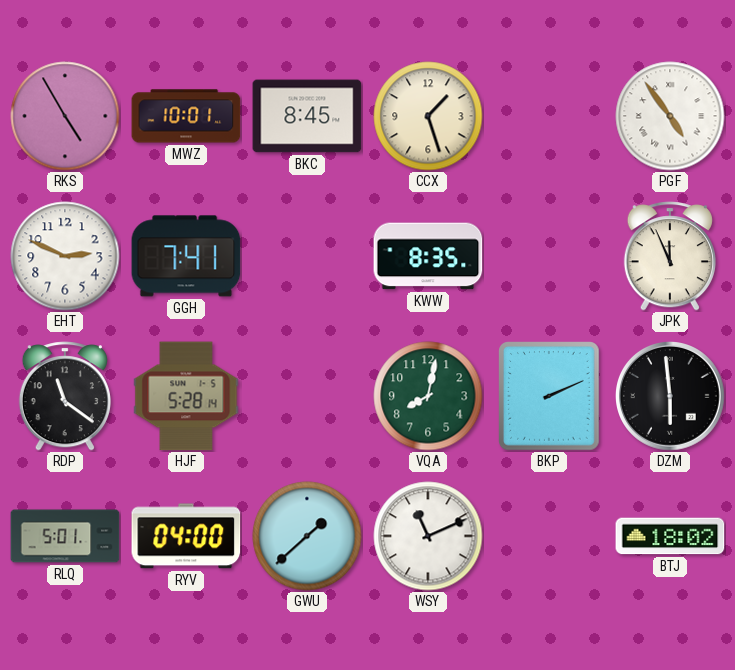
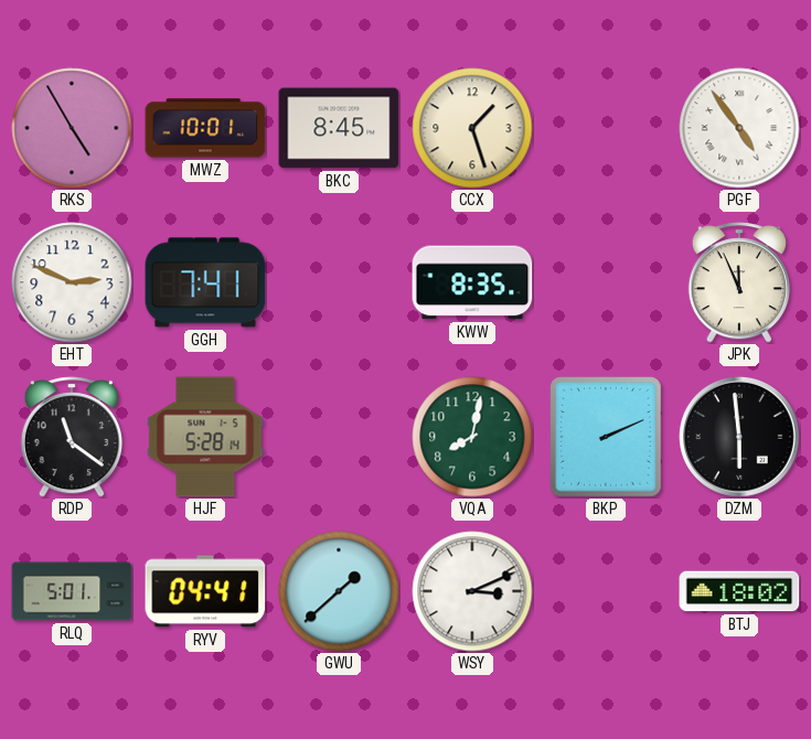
RYV: 04:00 -> 04:41
WSY: 11:11 -> 3:11
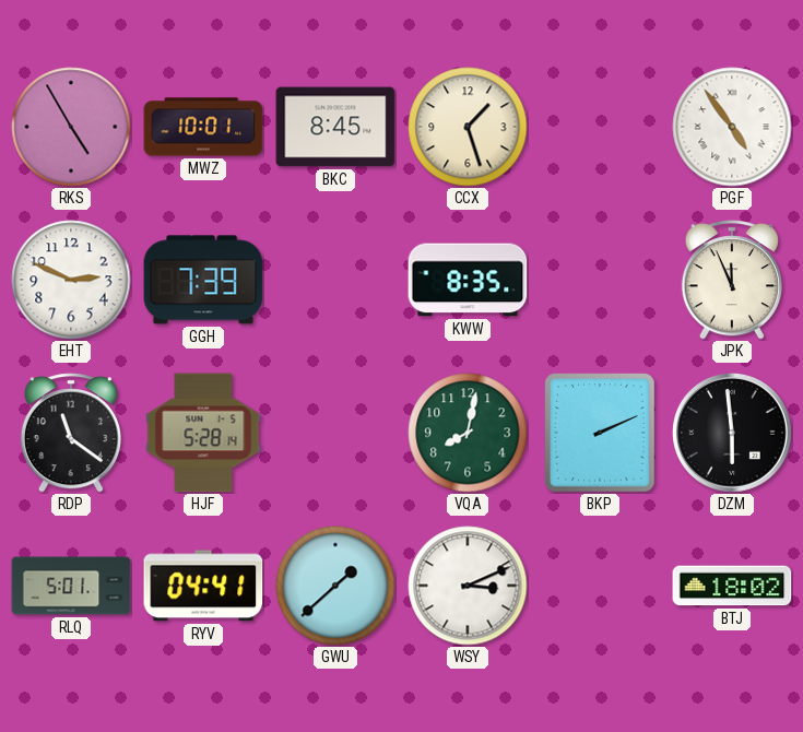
GGH: 7:41 -> 7:39
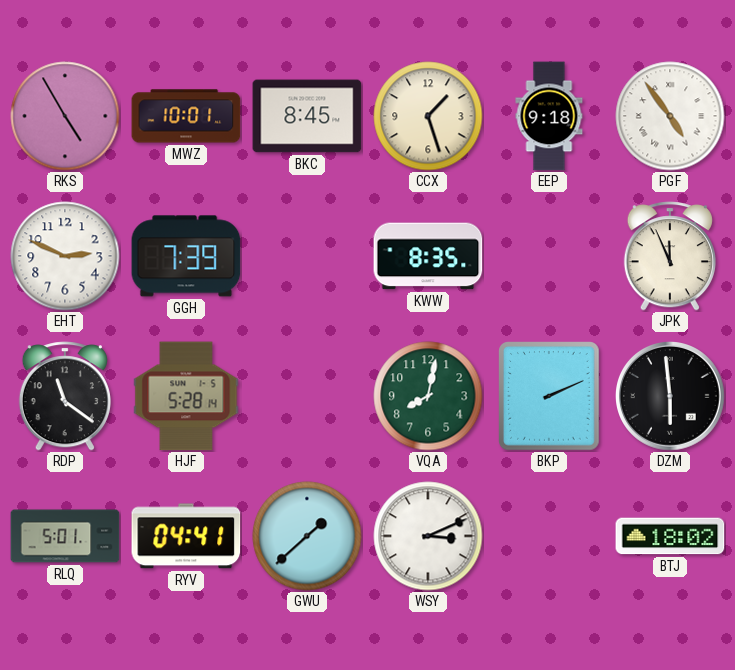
EEP: none -> 9:18
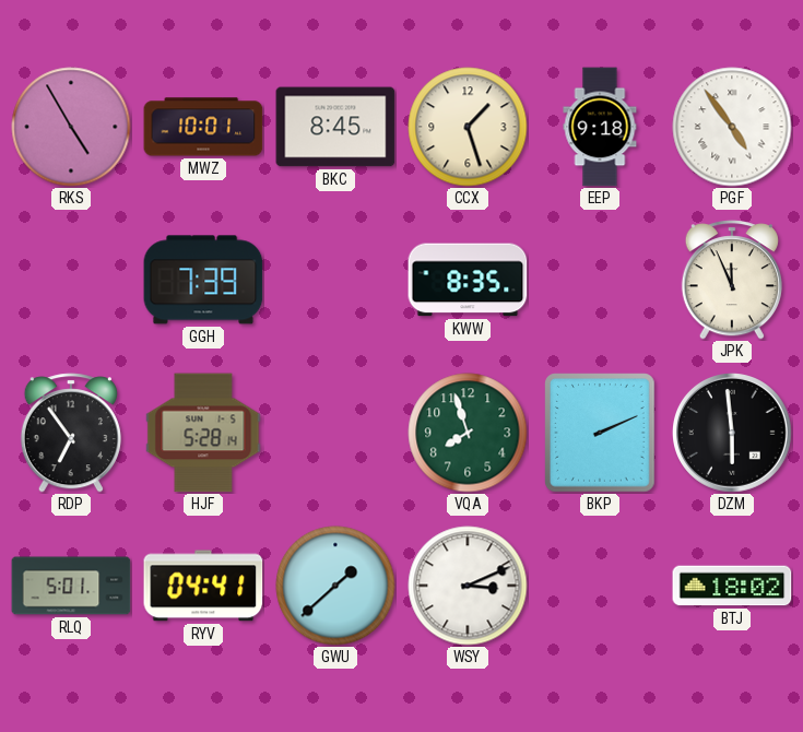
EHT: 2:49 -> none
RDP: 11:21 -> 6:54
VQA: 8:02 -> 7:57
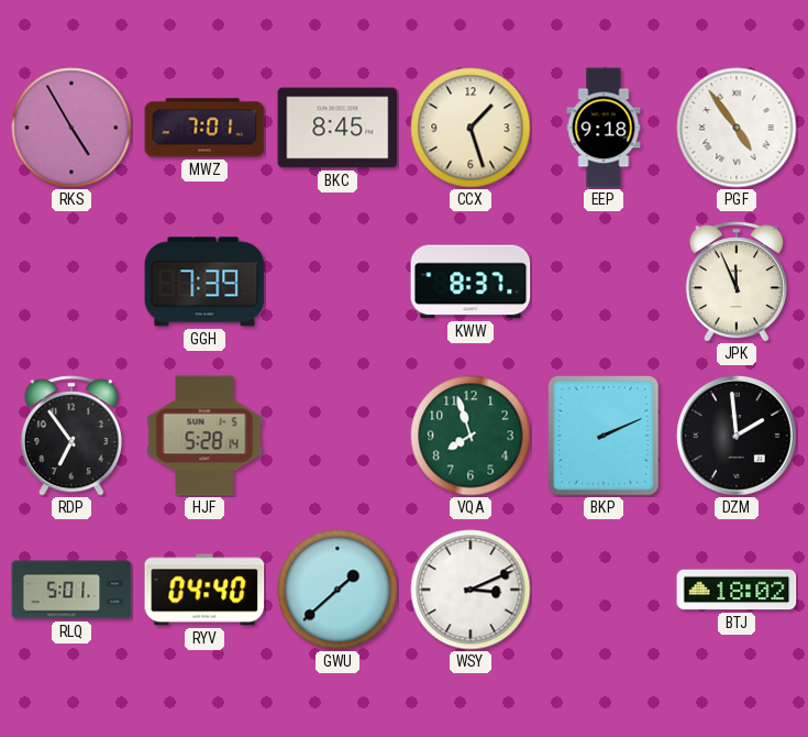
MWZ: 10:01 -> 7:01
KWW: 8:35 -> 8:37
DZM: 5:59 -> 1:59
RYV: 04:41 -> 04:40
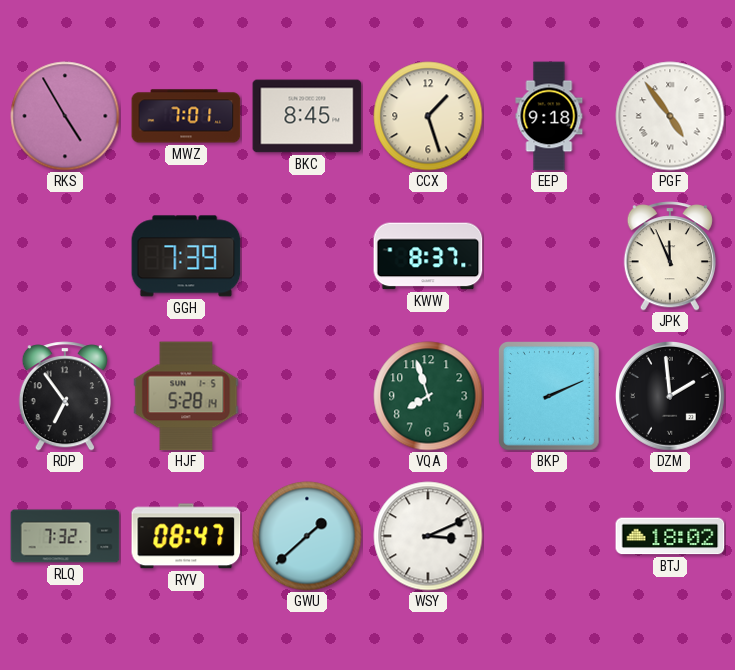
RLQ: 5:01 -> 7:32
RYV: 04:40 -> 08:47
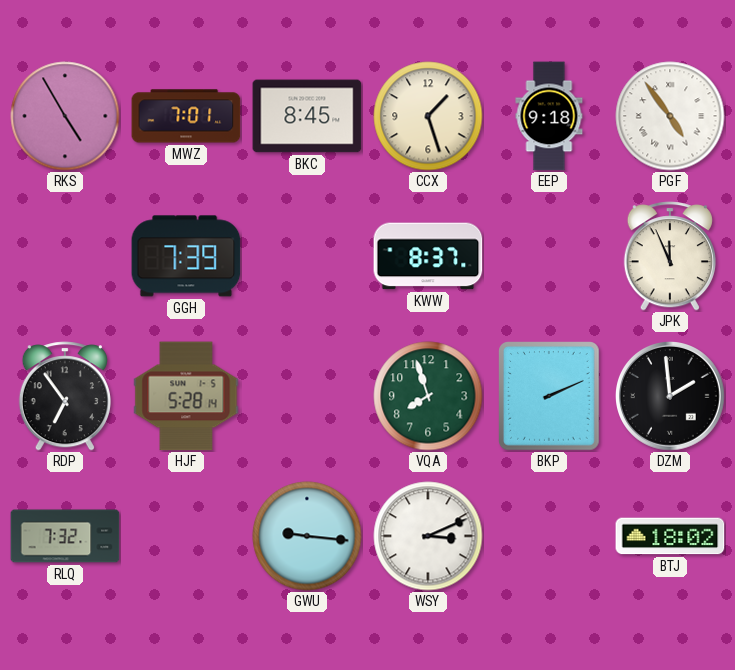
RYV: 08:47 -> none
GWU: 1:38 -> 9:16
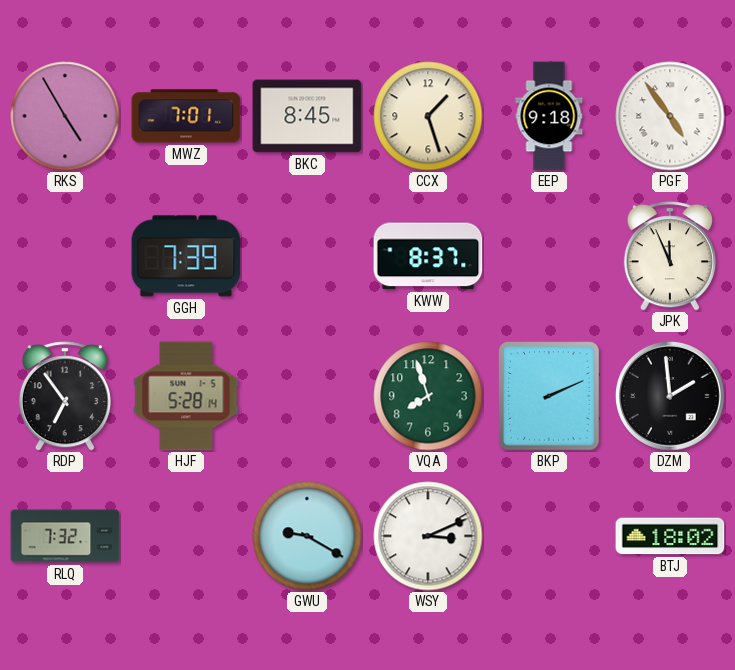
GWU: 9:16 -> 9:20
